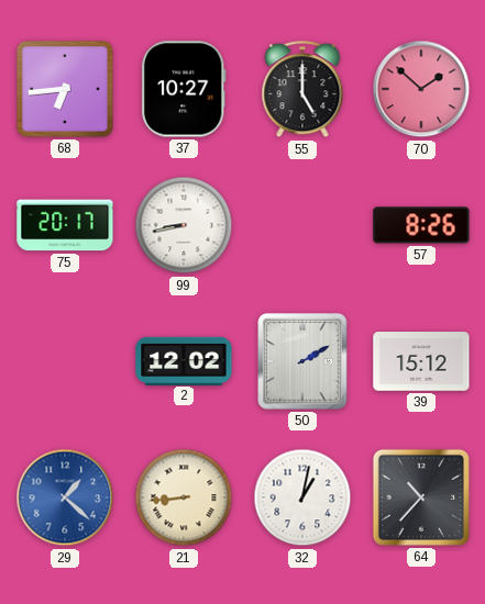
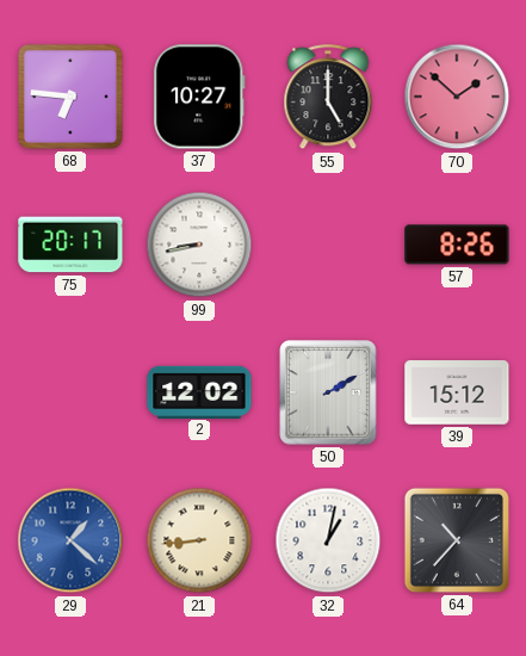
68: 6:44 -> 6:46
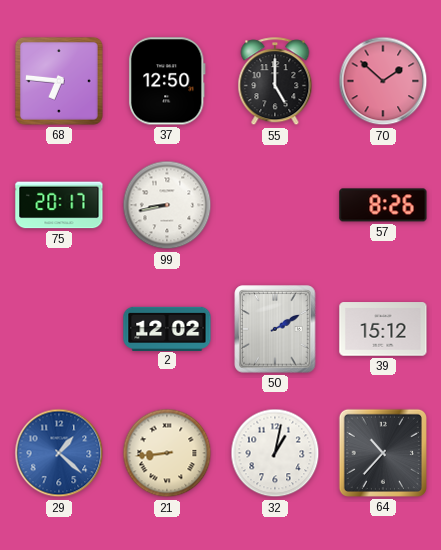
37: 10:27 -> 12:50
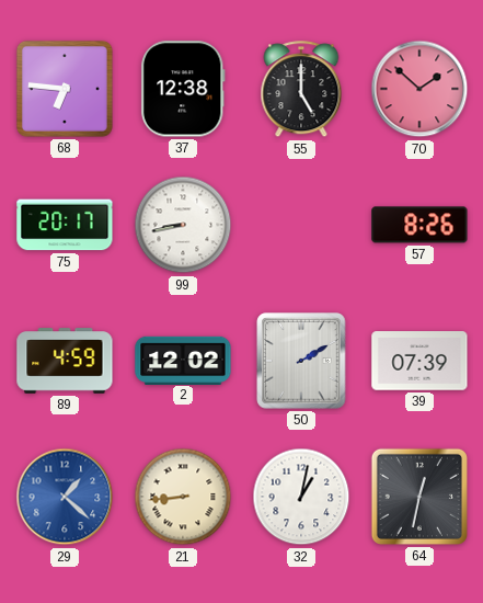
37: 12:50 -> 12:38
89: none -> 4:59
39: 15:12 -> 07:39
64: 10:37 -> 12:32
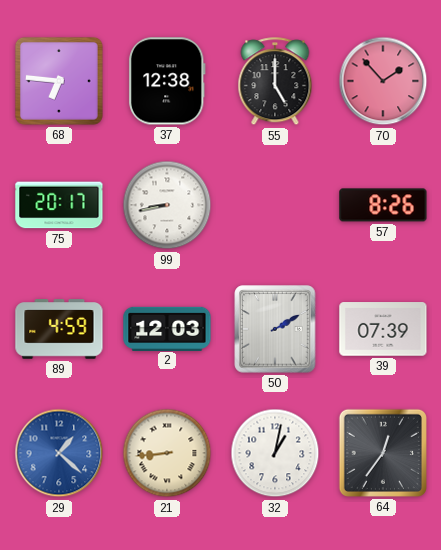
70: 1:52 -> 1:53
2: 12:02 -> 12:03
64: 12:32 -> 12:36
